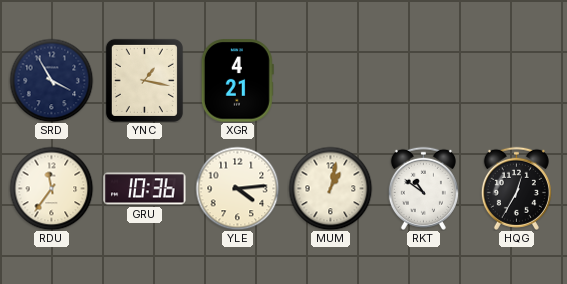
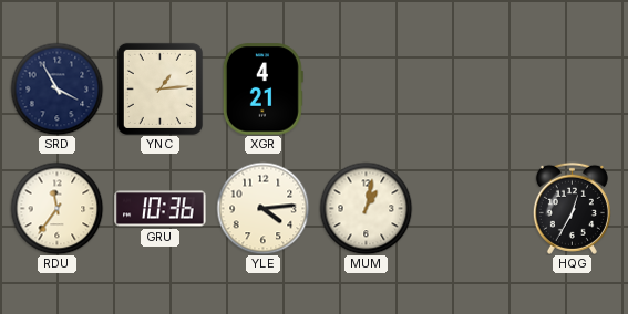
YNC: 1:17 -> 1:14
RKT: 10:51 -> none
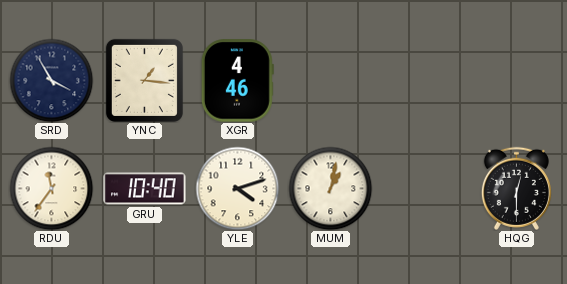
YNC: 1:14 -> 1:16
XGR: 4:21 -> 4:46
GRU: 10:36 -> 10:40
YLE: 4:14 -> 4:12
HQG: 12:35 -> 12:30
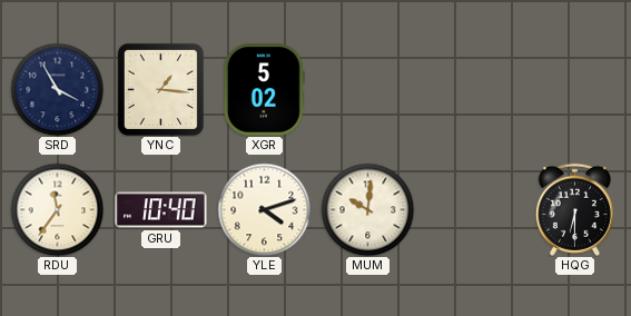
XGR: 4:46 -> 5:02
MUM: 1:02 -> 10:01
HQG: 12:30 -> 6:30
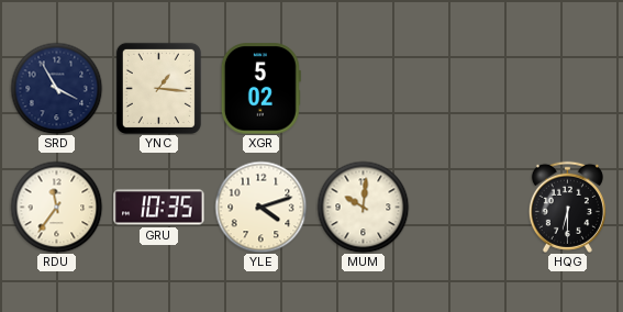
GRU: 10:40 -> 10:35
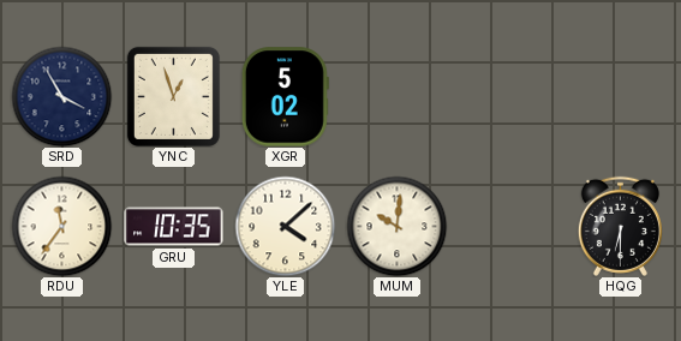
YNC: 1:16 -> 12:57
YLE: 4:12 -> 4:08
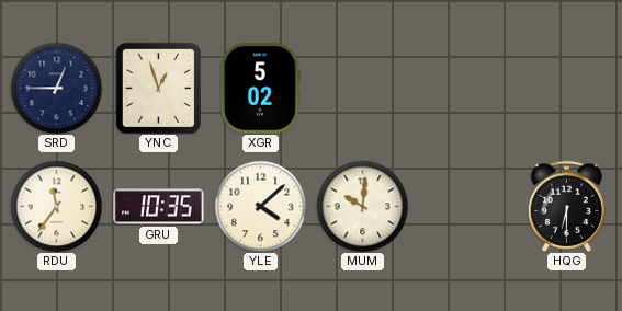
SRD: 3:55 -> 12:45
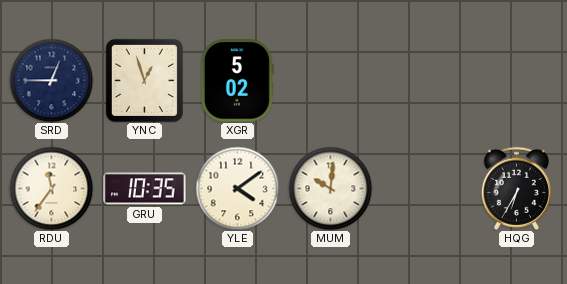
YLE: 4:08 -> 4:09
HQG: 6:30 -> 6:35
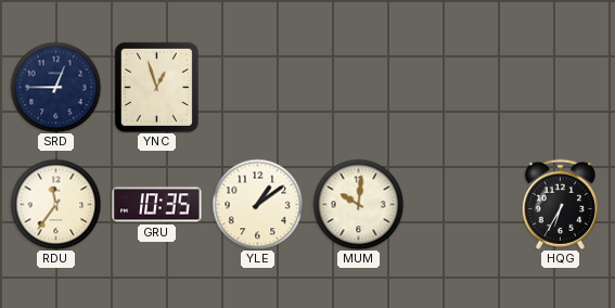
XGR: 5:02 -> none
YLE: 4:09 -> 1:09
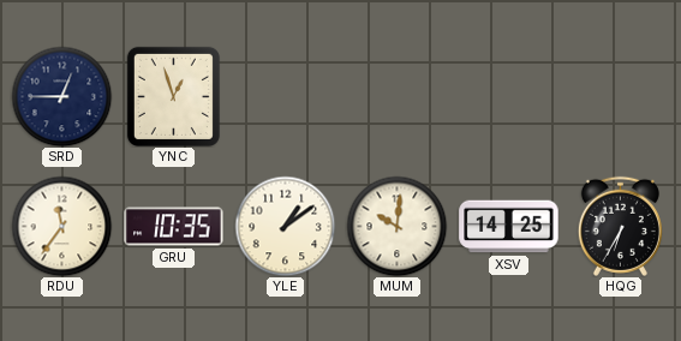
XSV: none -> 14:25
